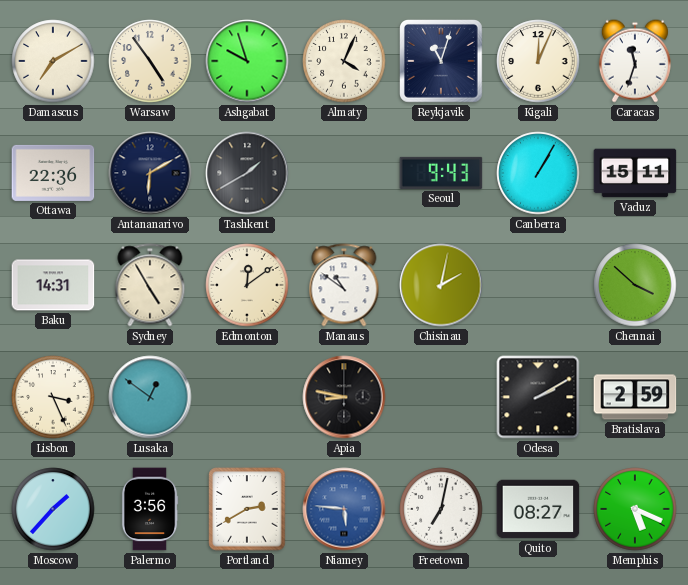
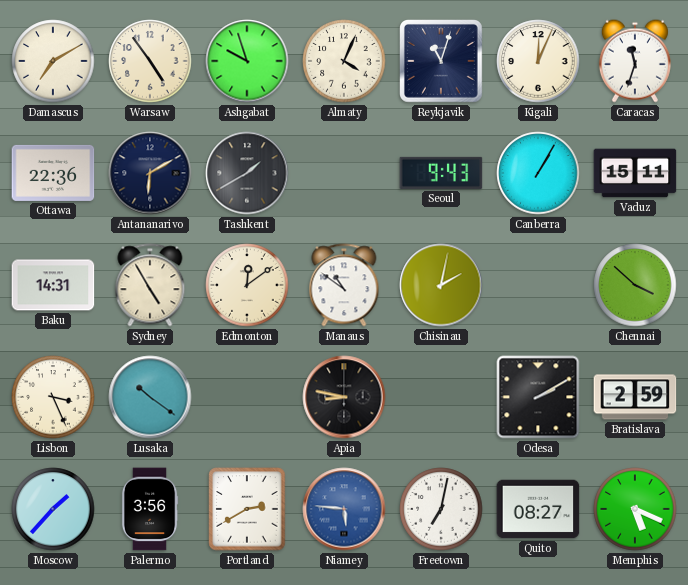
Lusaka: 12:51 -> 10:21
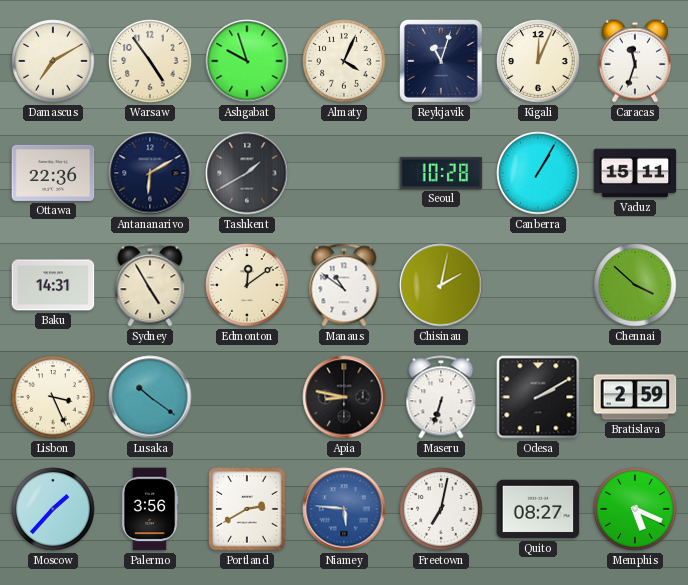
Seoul: 9:43 -> 10:28
Maseru: none -> 6:33
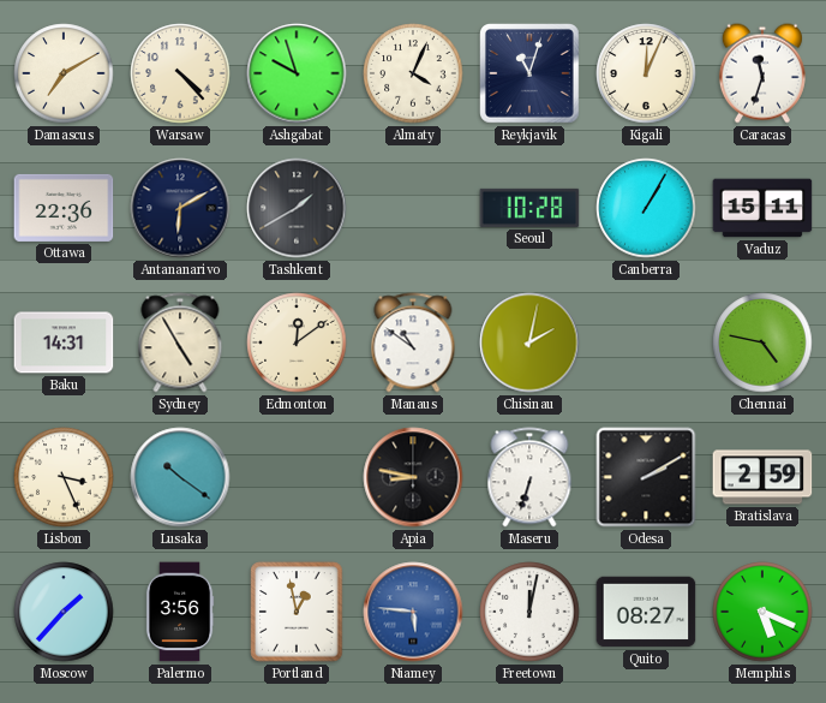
Warsaw: 4:54 -> 4:23
Chennai: 3:52 -> 4:47
Portland: 2:40 -> 12:58
Freetown: 7:02 -> 12:02
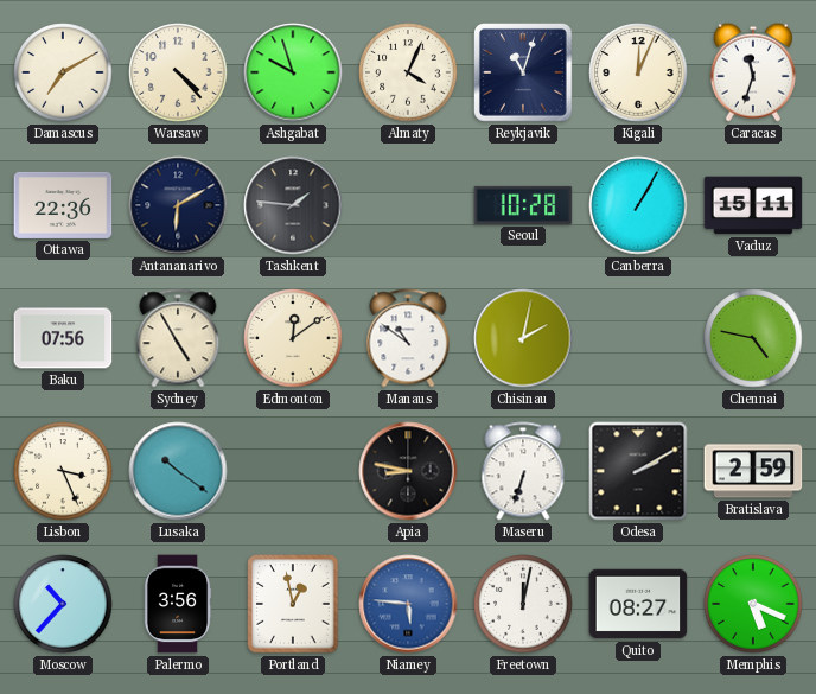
Tashkent: 1:40 -> 1:46
Baku: 14:31 -> 07:56
Moscow: 1:37 -> 10:37
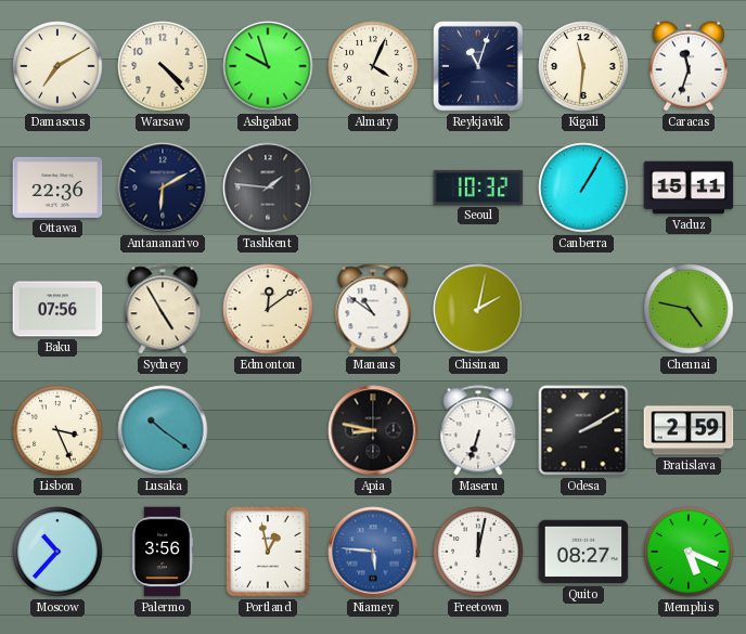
Kigali: 12:04 -> 11:31
Seoul: 10:28 -> 10:32
